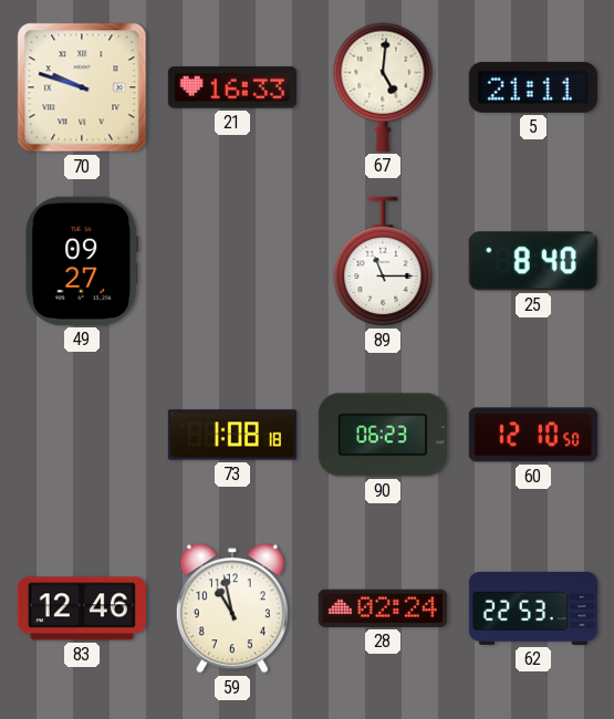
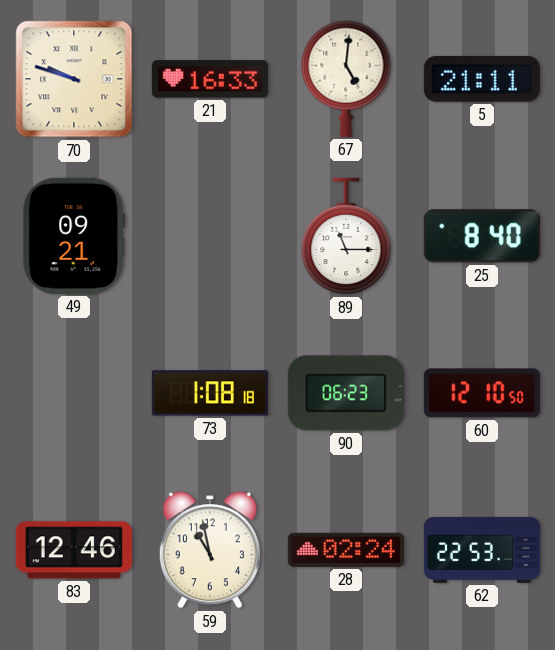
49: 09:27 -> 09:21
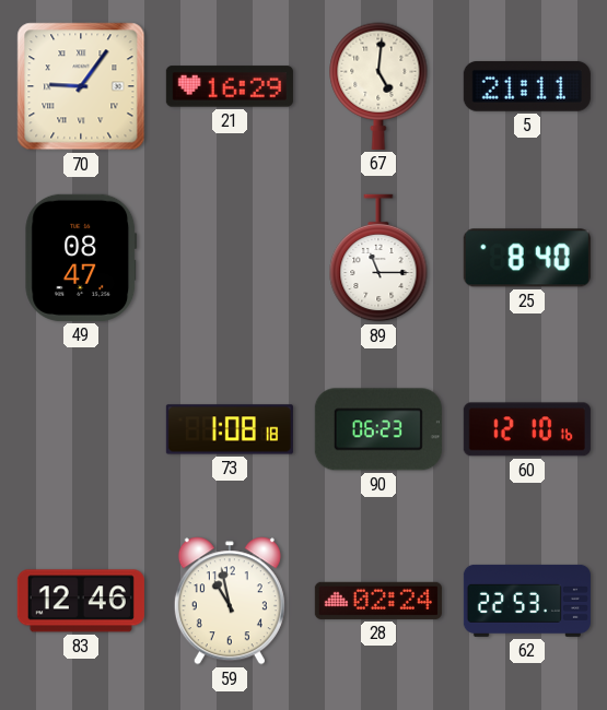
70: 9:48 -> 9:06
21: 16:33 -> 16:29
49: 09:21 -> 08:47
60: 12:10:50 -> 12:10:16
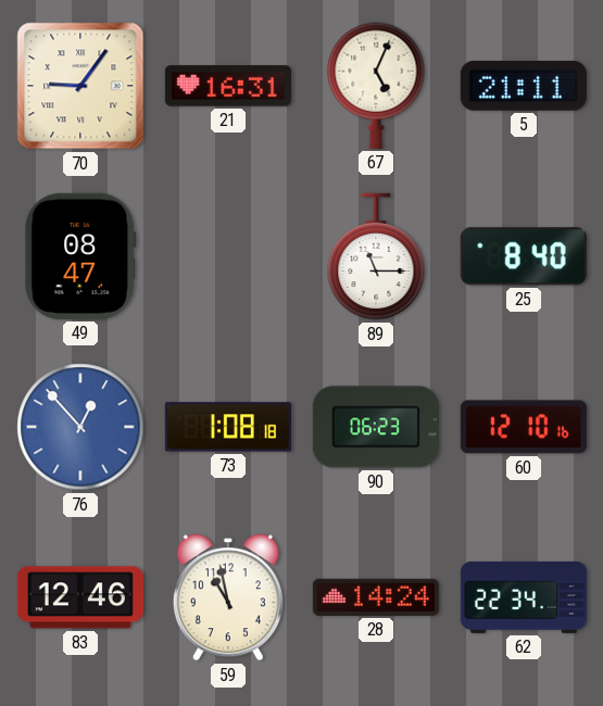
21: 16:29 -> 16:31
67: 5:01 -> 5:04
76: none -> 12:53
28: 02:24 -> 14:24
62: 22:53 -> 22:34
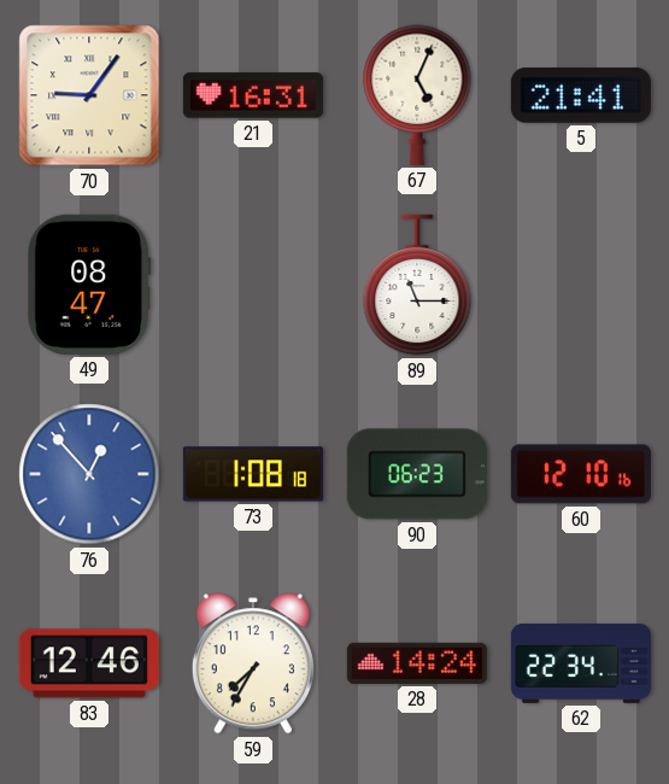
5: 21:11 -> 21:41
25: 8:40 -> none
59: 10:58 -> 7:35
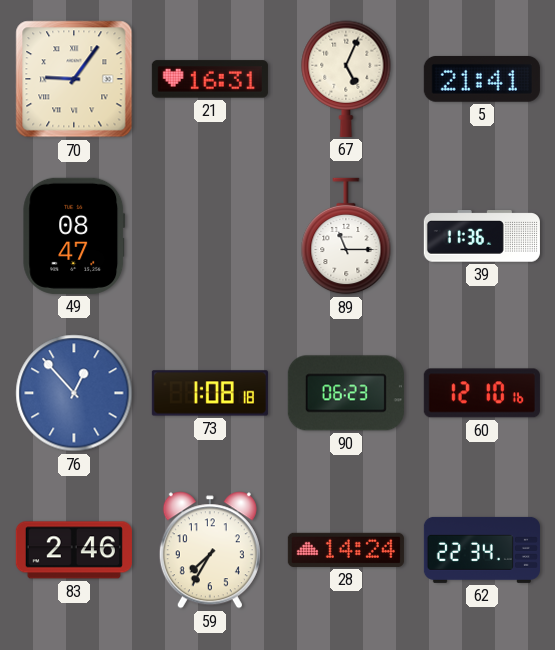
39: none -> 11:36
83: 12:46 -> 2:46
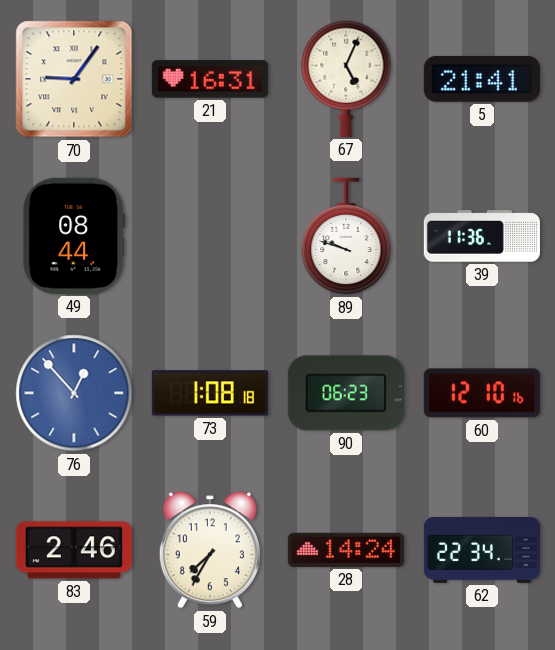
49: 08:47 -> 08:44
89: 11:15 -> 9:48
